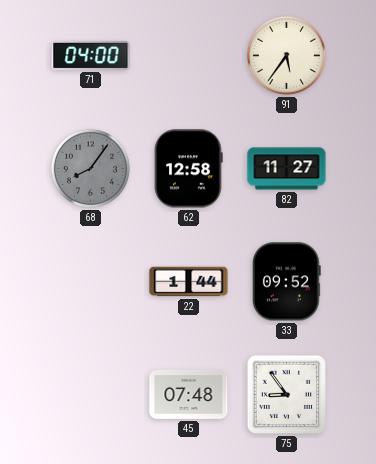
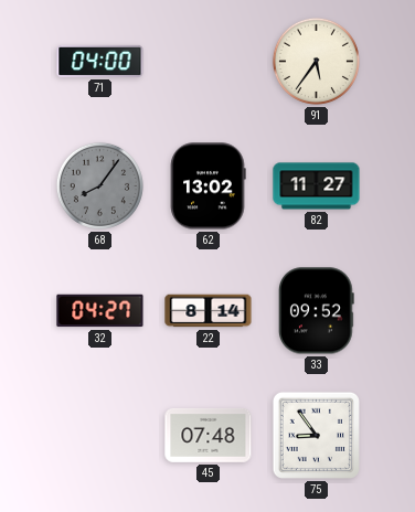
62: 12:58 -> 13:02
32: none -> 04:27
22: 1:44 -> 8:14
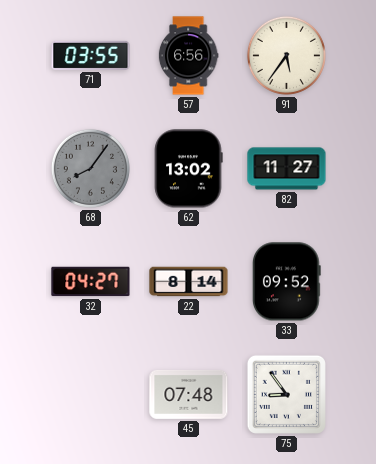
71: 04:00 -> 03:55
57: none -> 6:56
